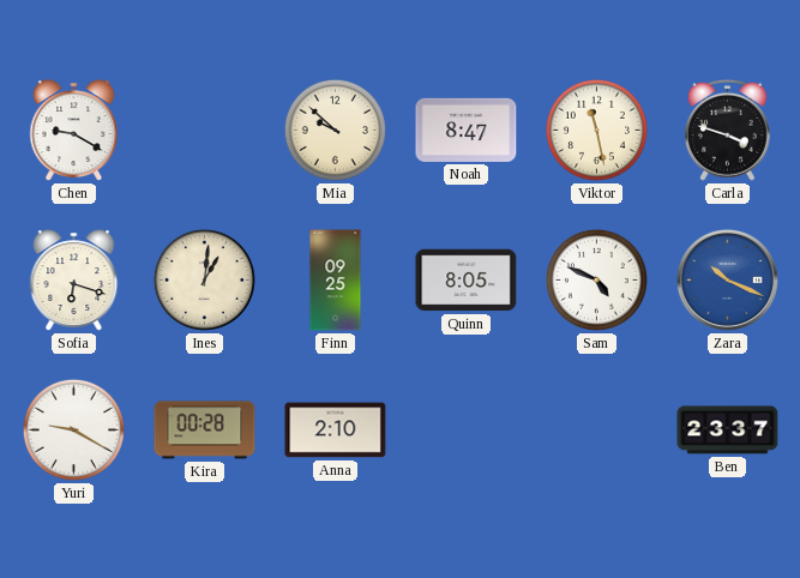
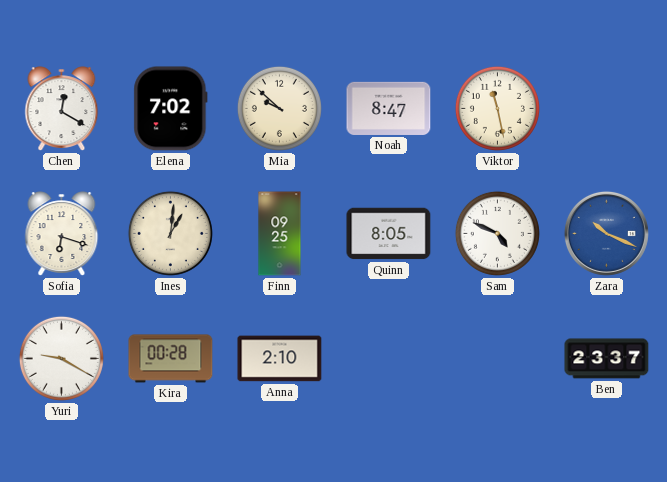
Chen: 9:20 -> 12:20
Elena: none -> 7:02
Carla: 3:48 -> none
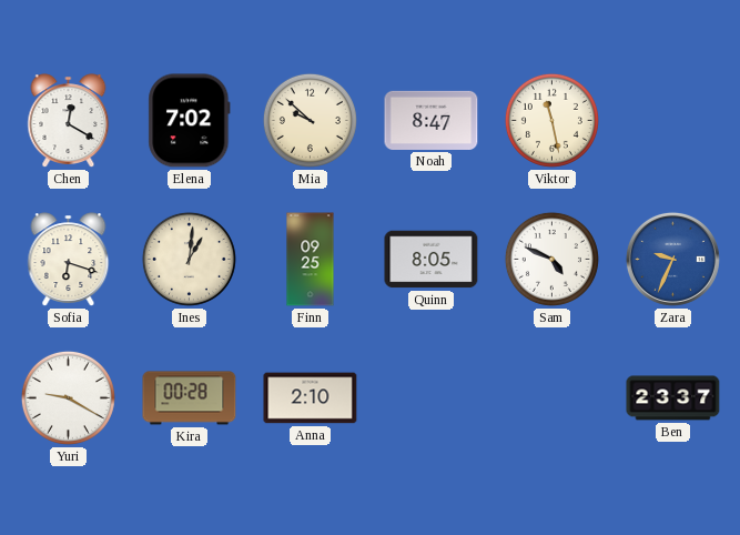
Zara: 10:19 -> 9:34
